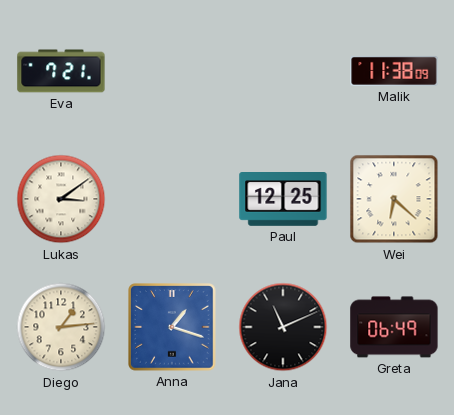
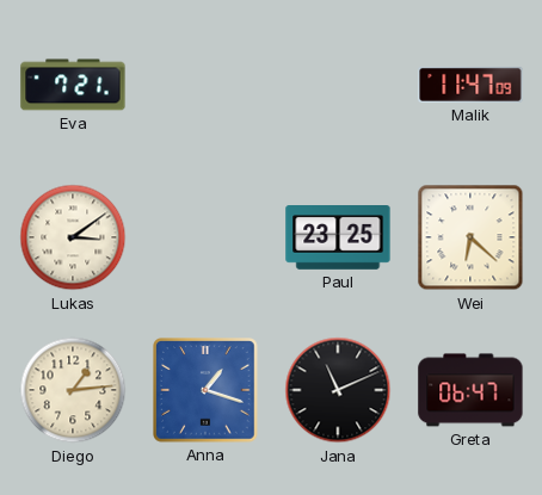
Malik: 11:38 -> 11:47
Paul: 12:25 -> 23:25
Greta: 06:49 -> 06:47
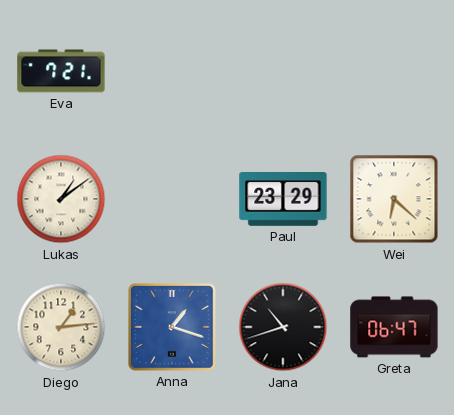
Malik: 11:47 -> none
Lukas: 3:09 -> 1:09
Paul: 23:25 -> 23:29
Jana: 11:11 -> 10:42
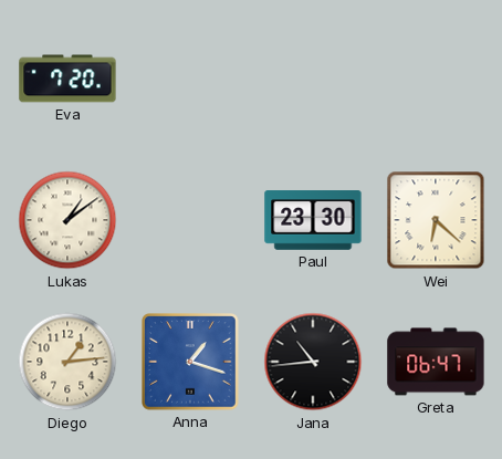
Eva: 7:21 -> 7:20
Paul: 23:29 -> 23:30
Jana: 10:42 -> 10:44
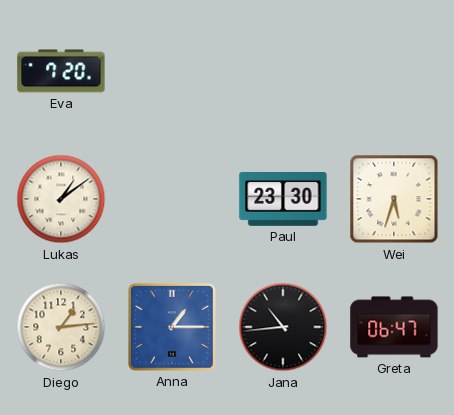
Wei: 6:22 -> 5:33
Anna: 1:18 -> 1:15
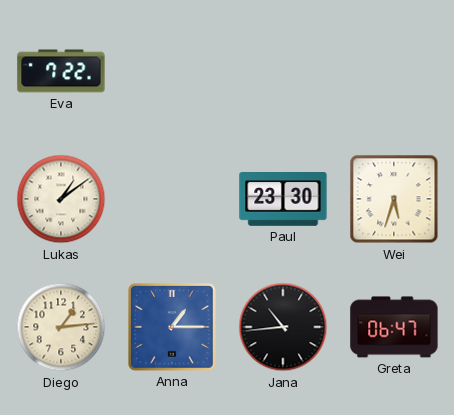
Eva: 7:20 -> 7:22
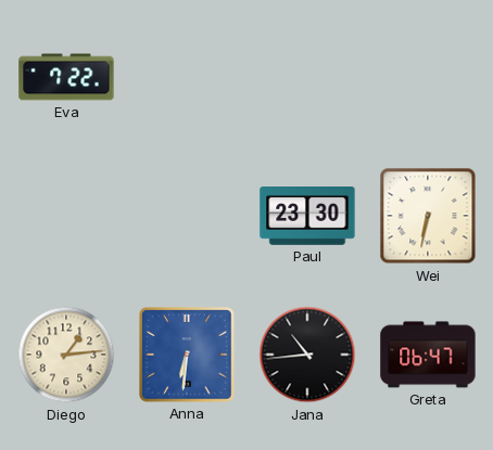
Lukas: 1:09 -> none
Wei: 5:33 -> 6:32
Anna: 1:15 -> 6:31
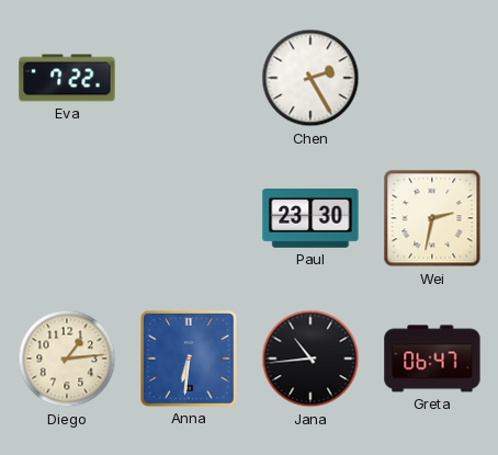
Chen: none -> 2:25
Wei: 6:32 -> 2:32
